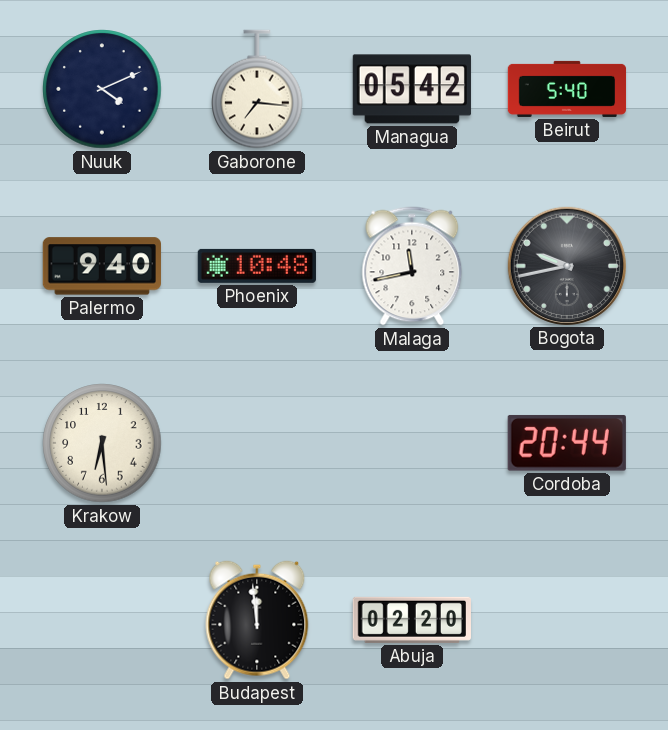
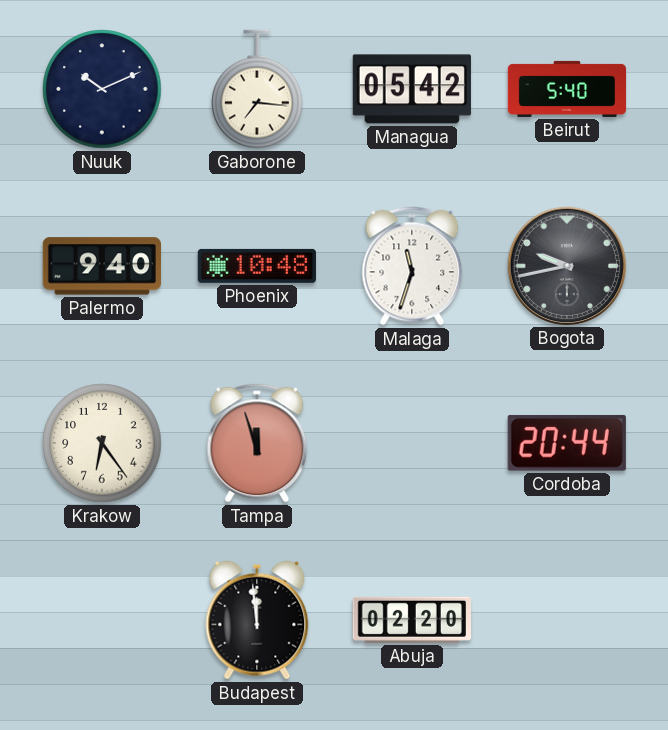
Nuuk: 4:11 -> 10:11
Malaga: 11:43 -> 11:33
Krakow: 6:29 -> 6:24
Tampa: none -> 11:57
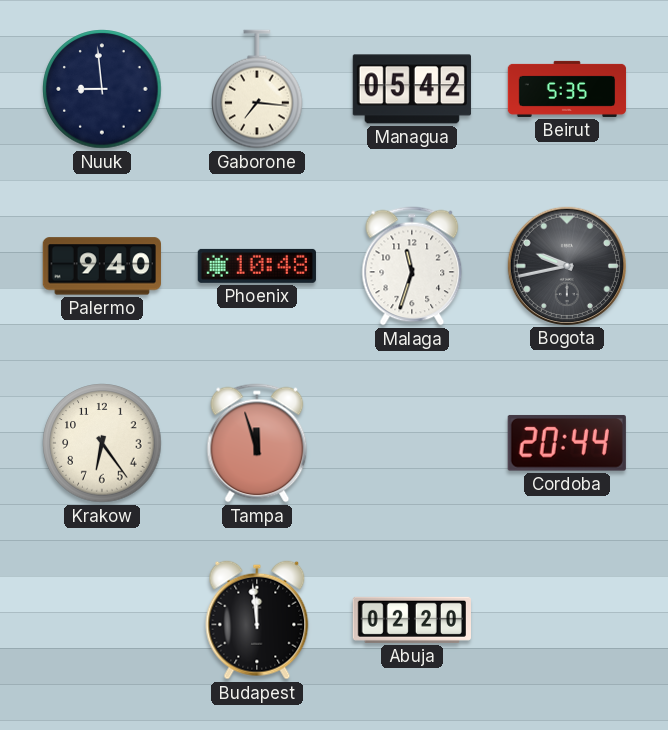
Nuuk: 10:11 -> 8:59
Beirut: 5:40 -> 5:35
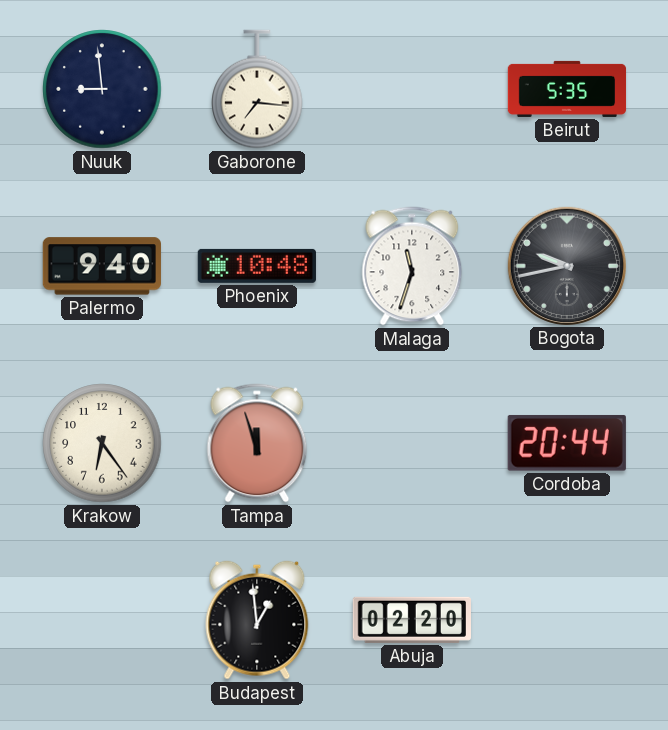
Managua: 05:42 -> none
Budapest: 11:59 -> 12:59
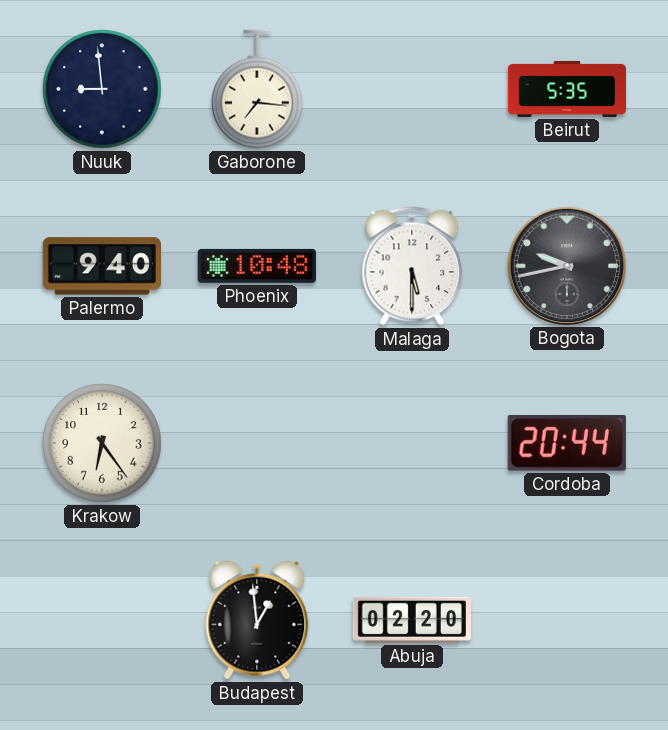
Malaga: 11:33 -> 5:30
Tampa: 11:57 -> none
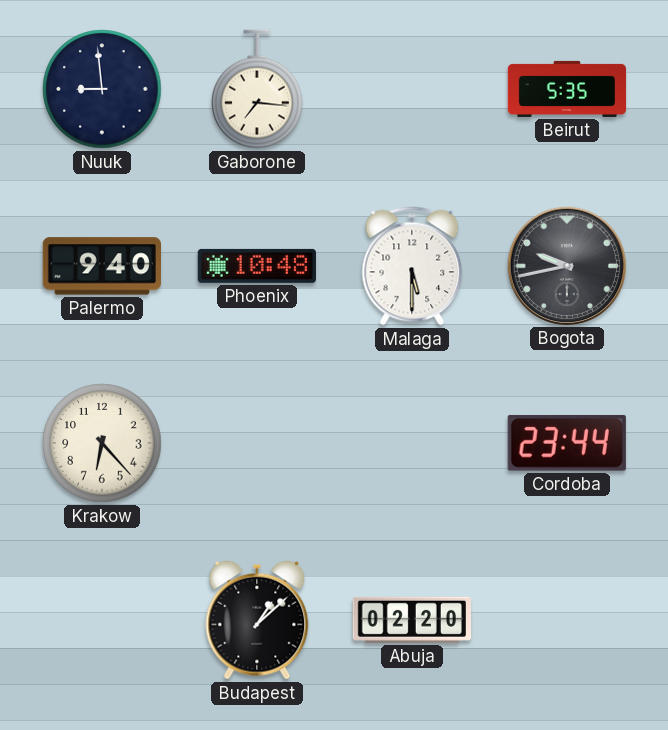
Krakow: 6:24 -> 6:23
Cordoba: 20:44 -> 23:44
Budapest: 12:59 -> 1:08
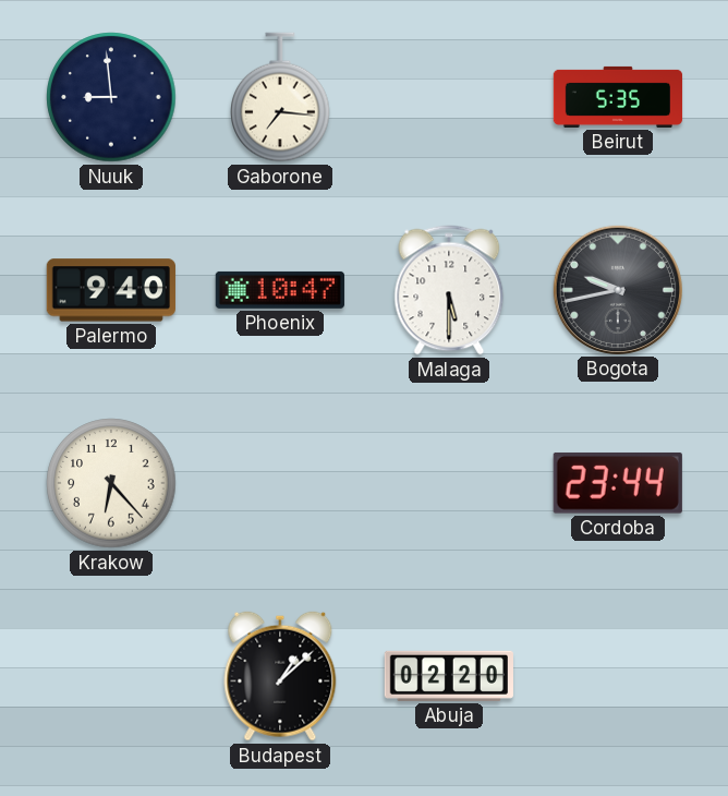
Phoenix: 10:48 -> 10:47
